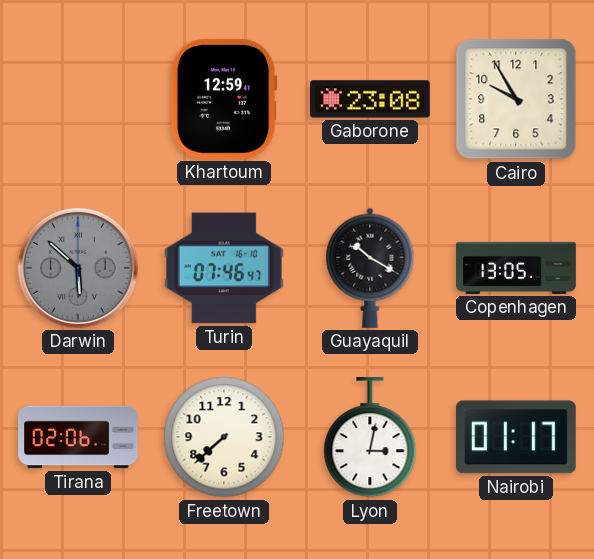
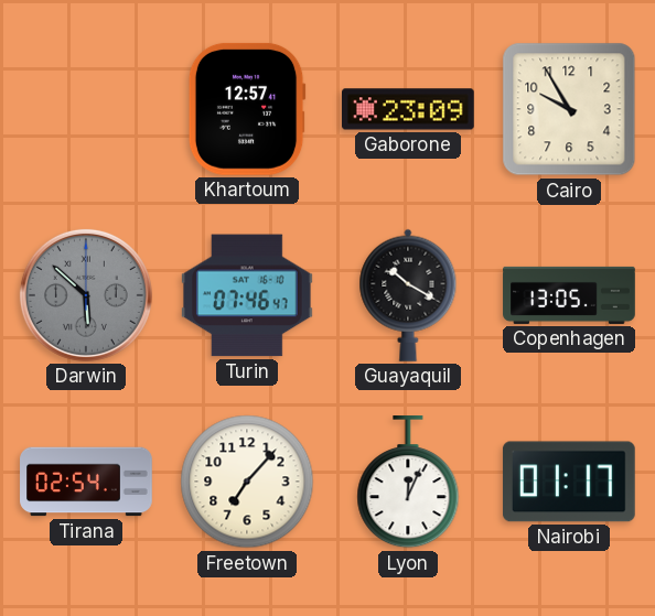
Khartoum: 12:59 -> 12:57
Gaborone: 23:08 -> 23:09
Tirana: 02:06 -> 02:54
Freetown: 7:38 -> 7:07
Lyon: 3:02 -> 12:04
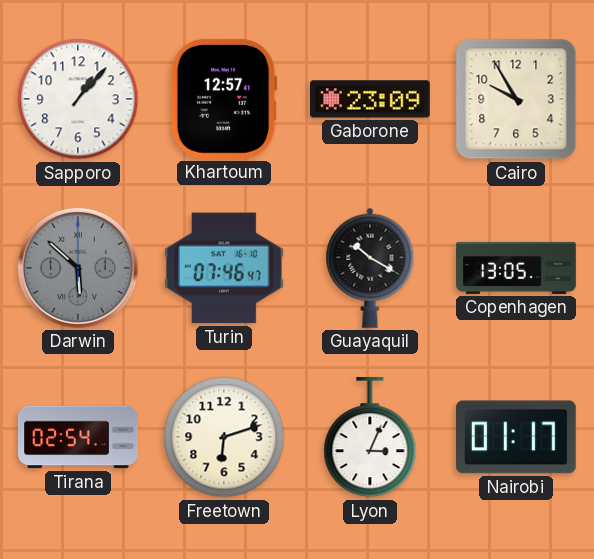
Sapporo: none -> 1:07
Freetown: 7:07 -> 6:12
Lyon: 12:04 -> 3:04
